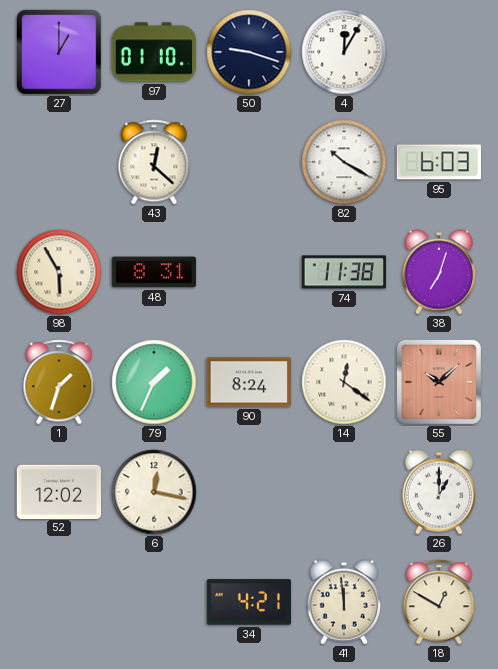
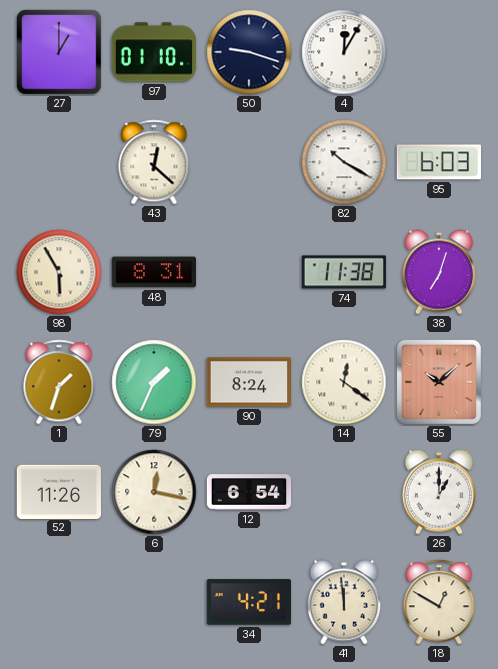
52: 12:02 -> 11:26
12: none -> 6:54
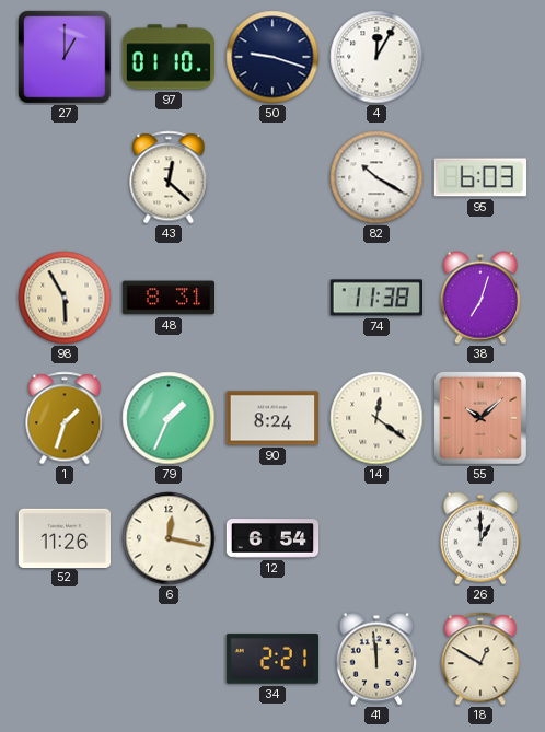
34: 4:21 -> 2:21
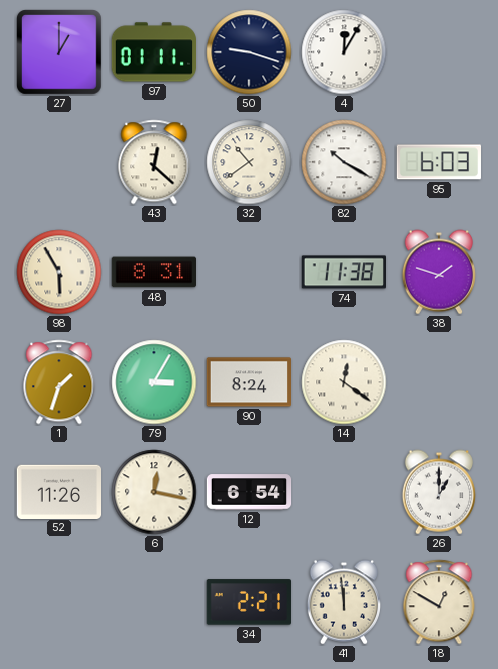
97: 01:10 -> 01:11
32: none -> 10:39
38: 7:03 -> 1:48
79: 1:34 -> 3:05
55: 10:08 -> none
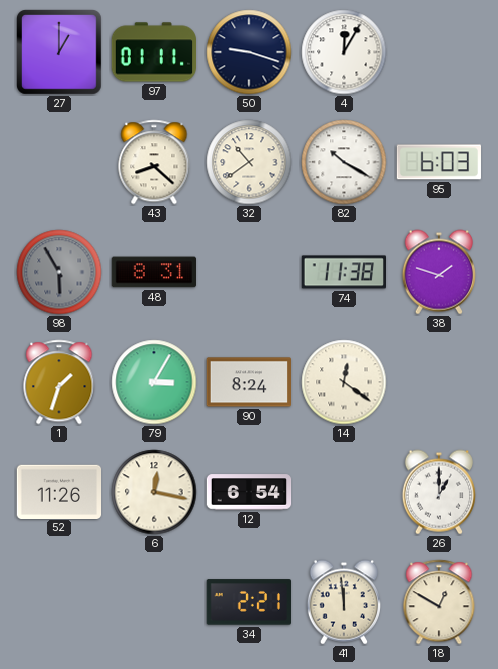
43: 12:22 -> 8:22
98 dial: cream -> grey
